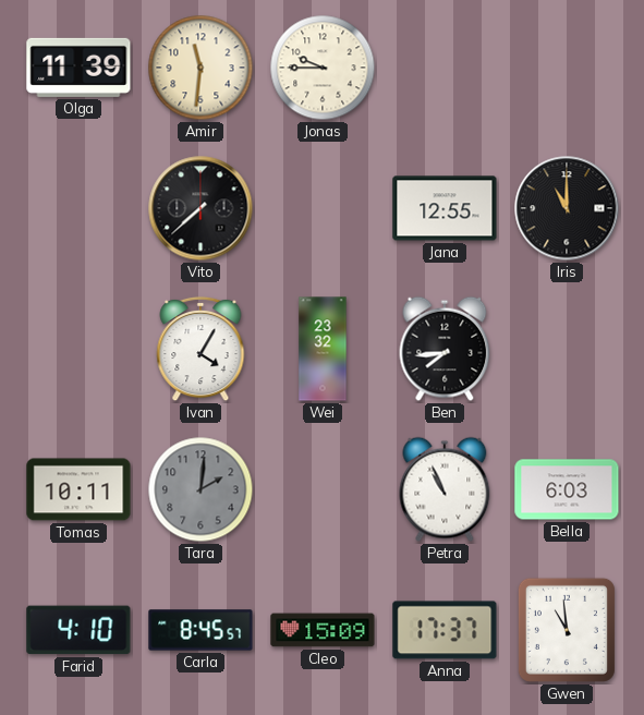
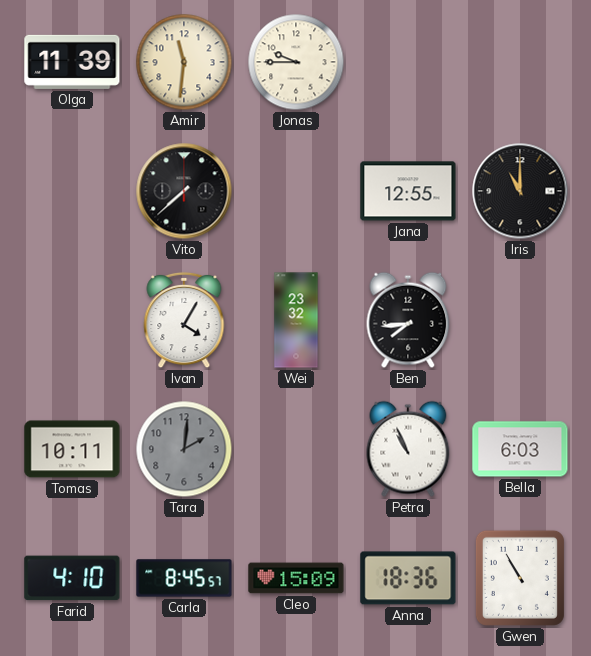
Anna: 17:37 -> 18:36
Gwen: 10:59 -> 10:55
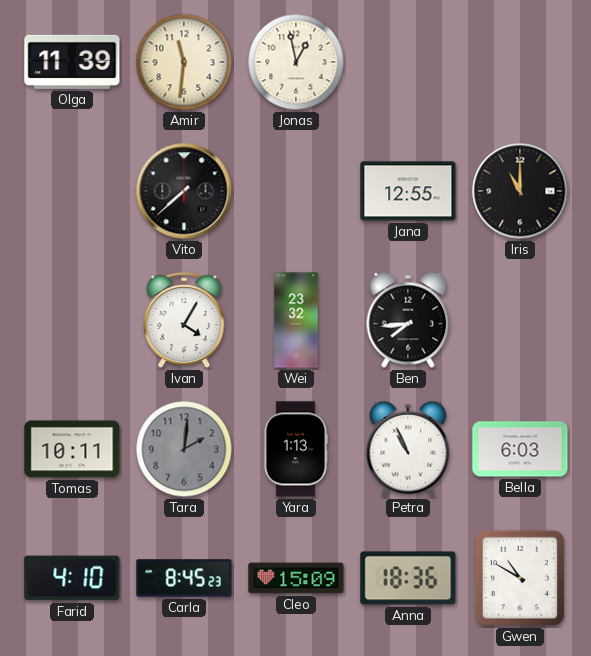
Jonas: 9:45 -> 12:58
Yara: none -> 1:13
Carla: 8:45:57 -> 8:45:23
Gwen: 10:55 -> 10:50
